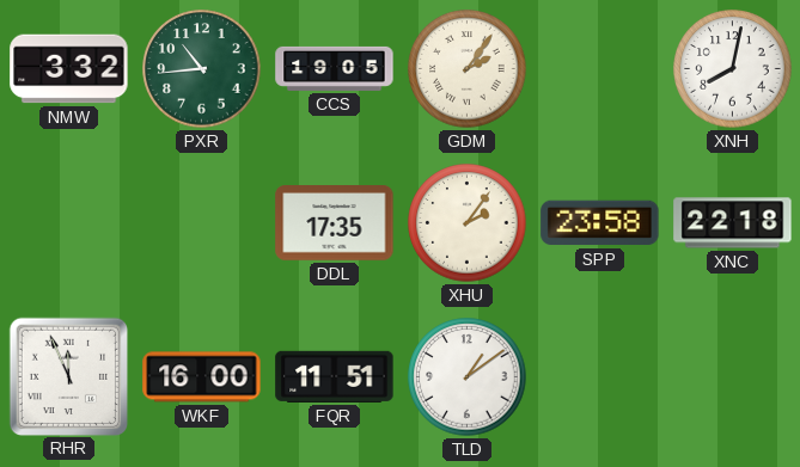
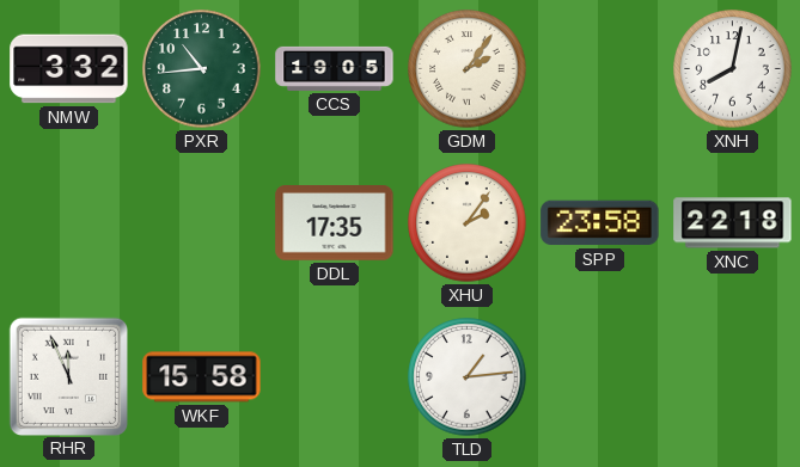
WKF: 16:00 -> 15:58
FQR: 11:51 -> none
TLD: 1:09 -> 1:14
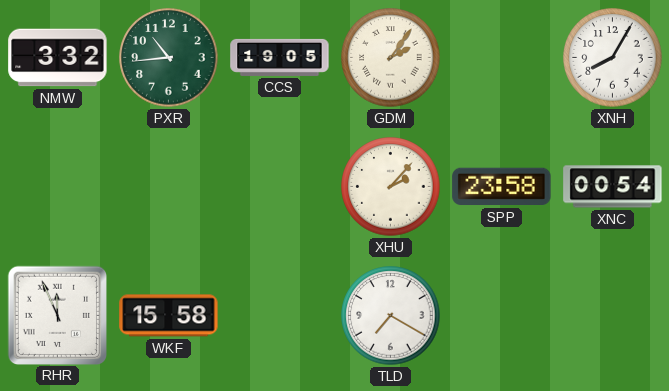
XNH: 8:02 -> 8:05
DDL: 17:35 -> none
XHU: 2:06 -> 2:07
XNC: 22:18 -> 00:54
TLD: 1:14 -> 7:20
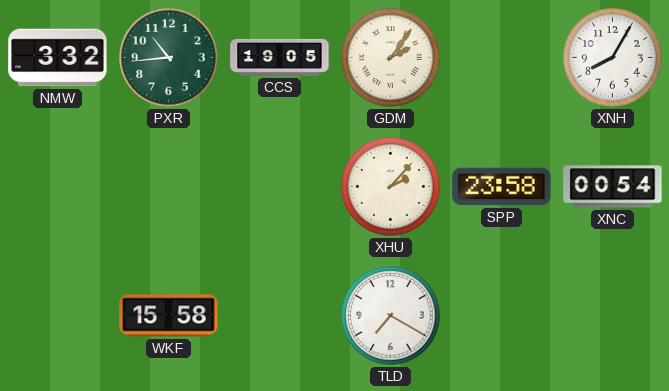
RHR: 11:56 -> none
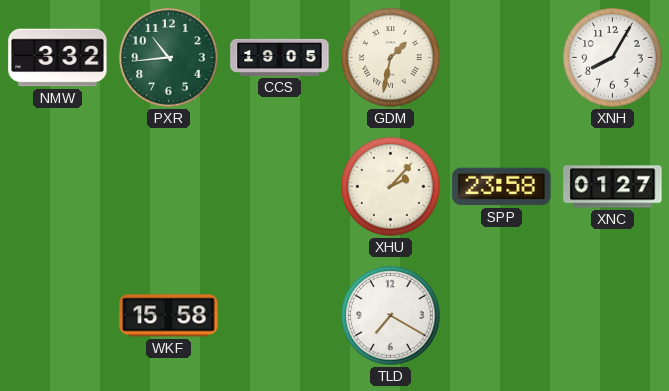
GDM: 2:06 -> 1:32
XNC: 00:54 -> 01:27
